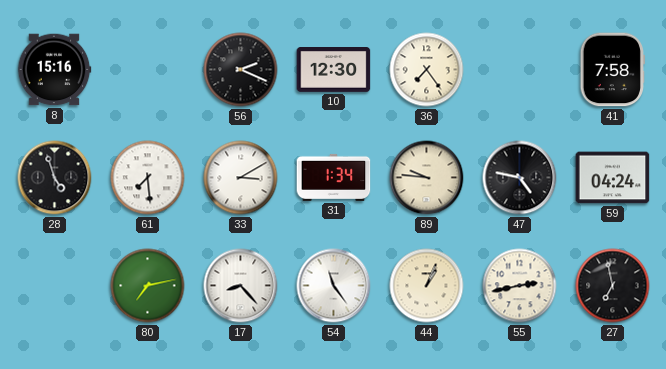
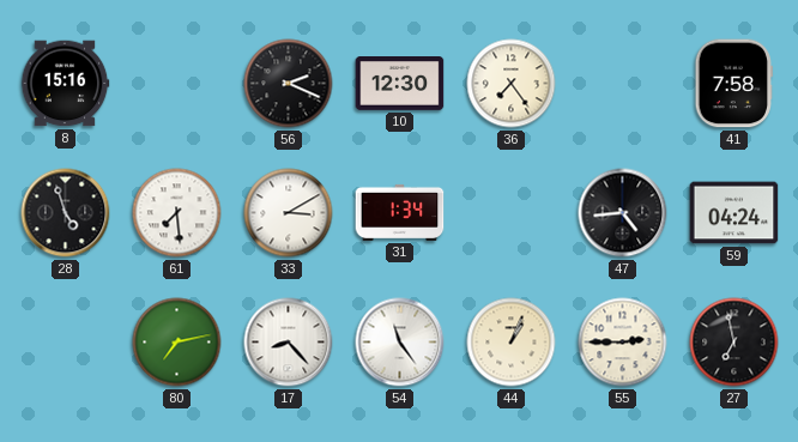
89: 9:46 -> none
47: 4:47 -> 4:44
55: 2:43 -> 2:45
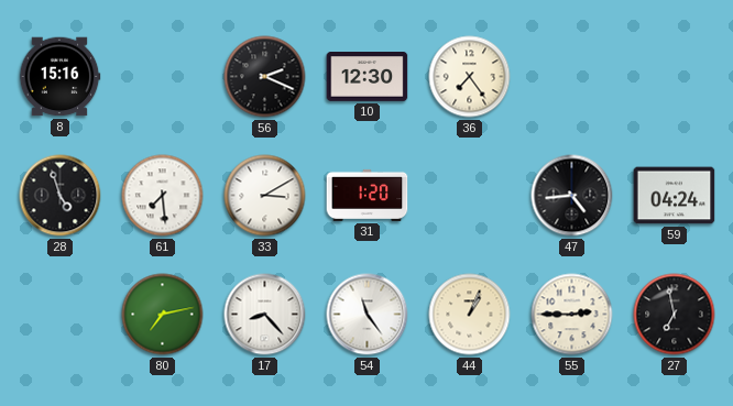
41: 7:58 -> none
31: 1:34 -> 1:20
